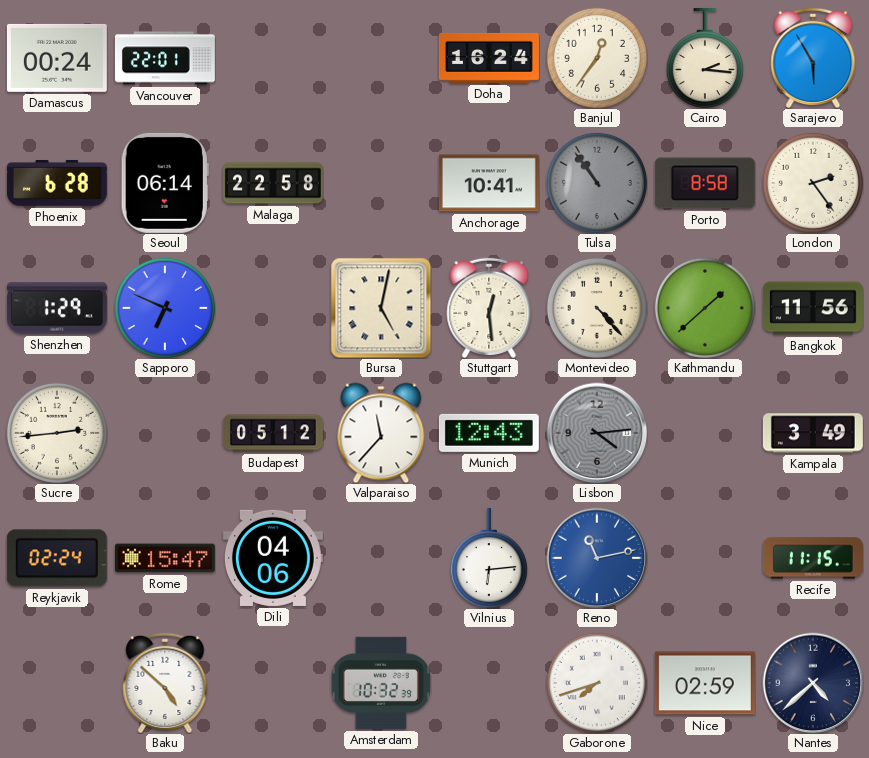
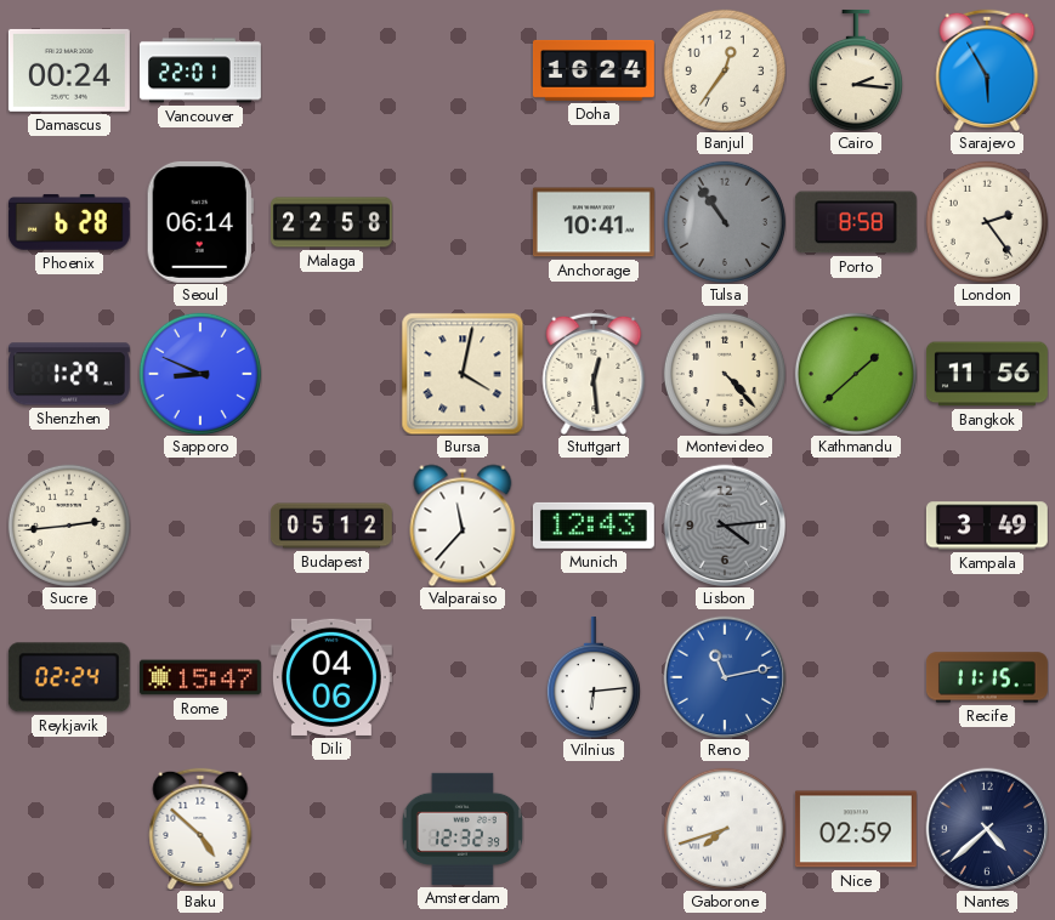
Sapporo: 6:49 -> 8:49
Bursa: 5:02 -> 4:02
Amsterdam: 10:32 -> 12:32
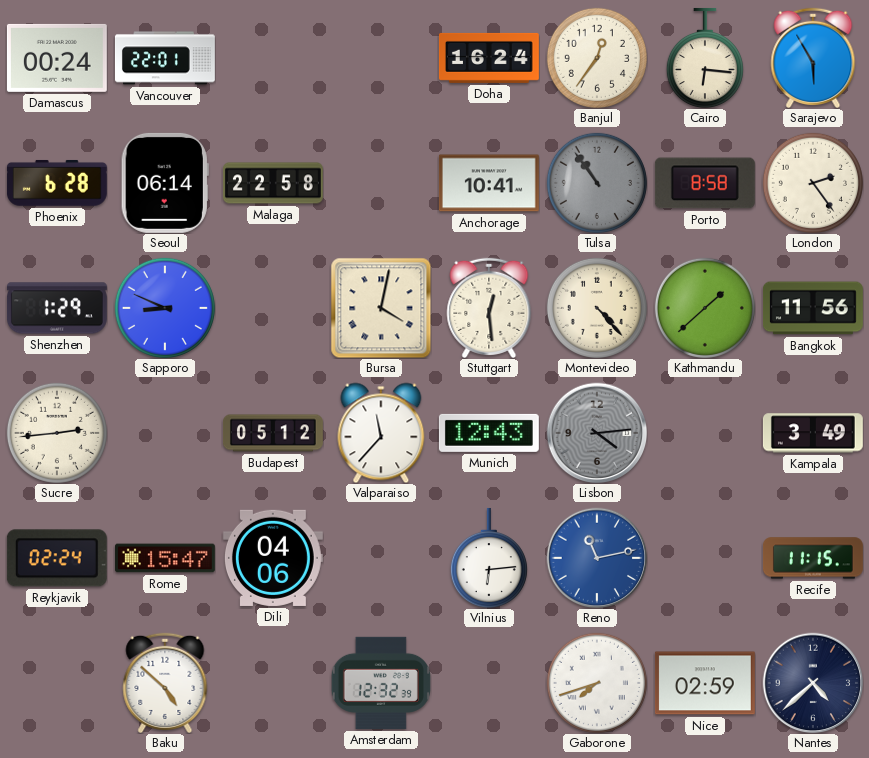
Cairo: 2:16 -> 6:16
